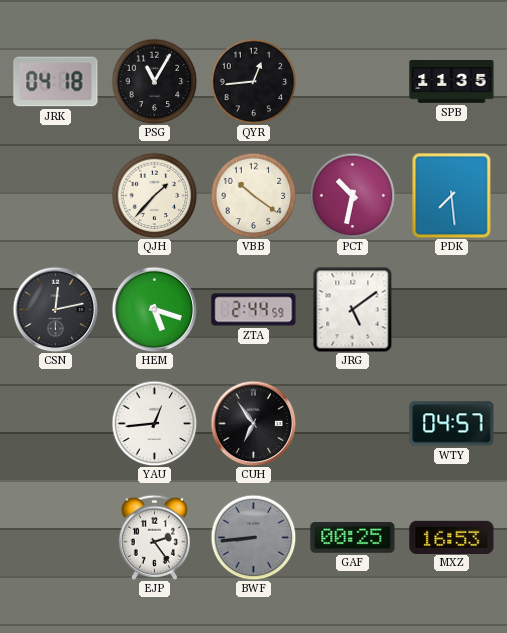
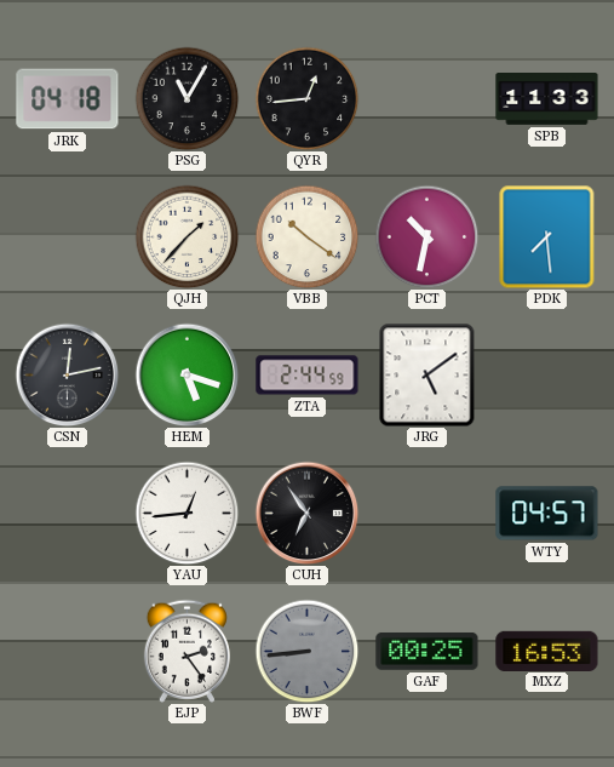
SPB: 11:35 -> 11:33
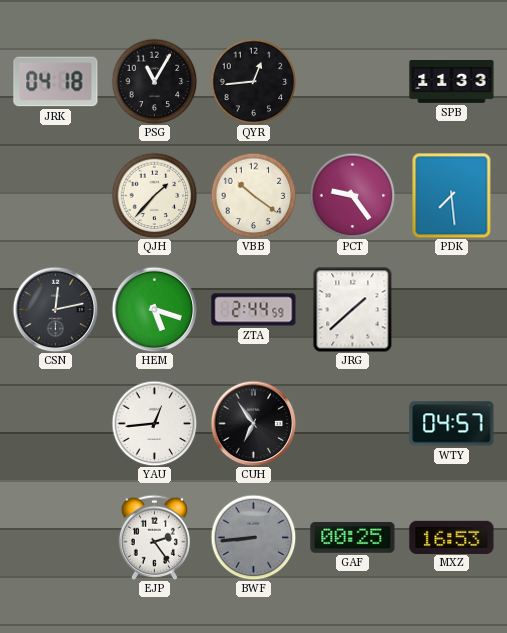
PCT: 10:32 -> 9:24
JRG: 5:09 -> 1:38
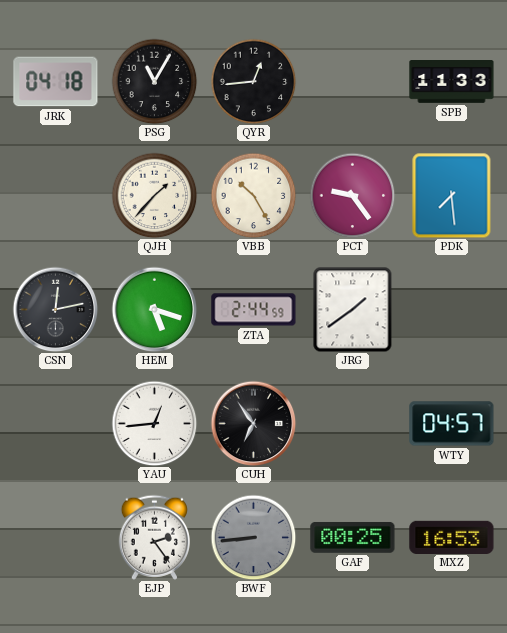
VBB: 10:21 -> 10:25
JRG: 1:38 -> 1:39
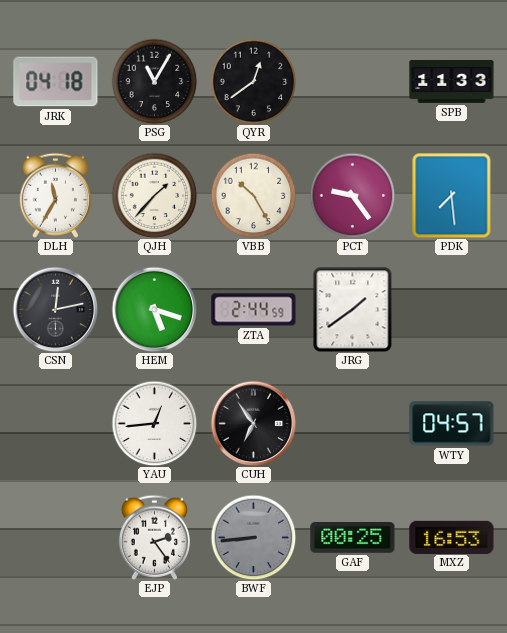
QYR: 12:44 -> 12:39
DLH: none -> 11:35
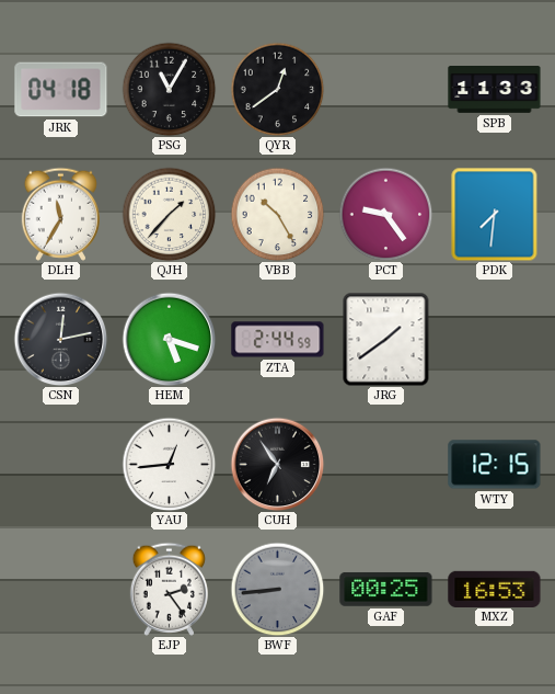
PDK: 7:29 -> 7:31
WTY: 04:57 -> 12:15
